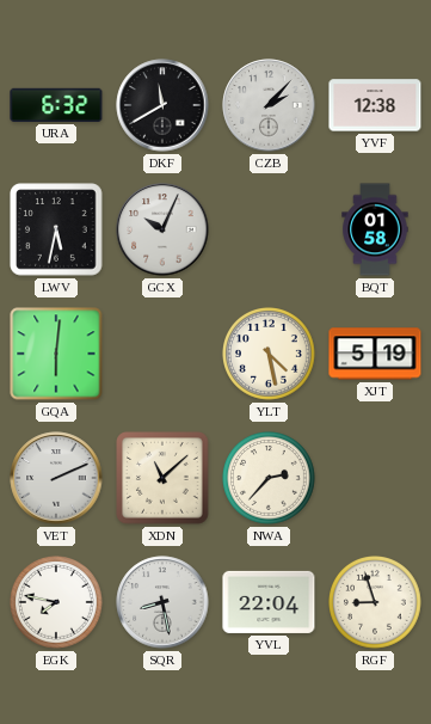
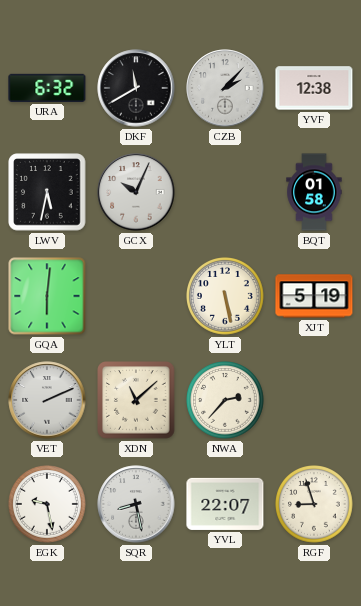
YLT: 4:28 -> 5:28
EGK: 7:47 -> 9:28
YVL: 22:04 -> 22:07
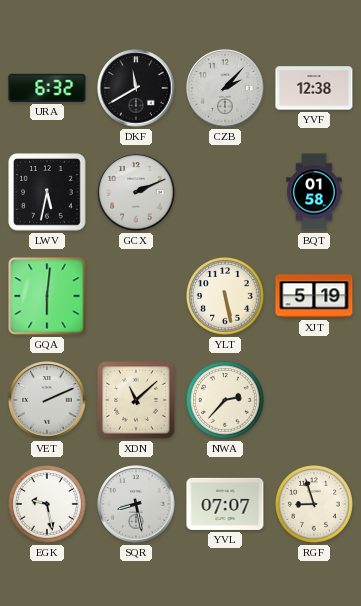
GCX: 10:04 -> 2:11
YVL: 22:07 -> 07:07
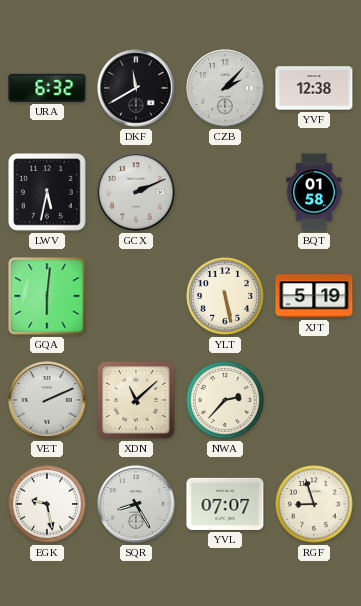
SQR: 8:28 -> 8:25
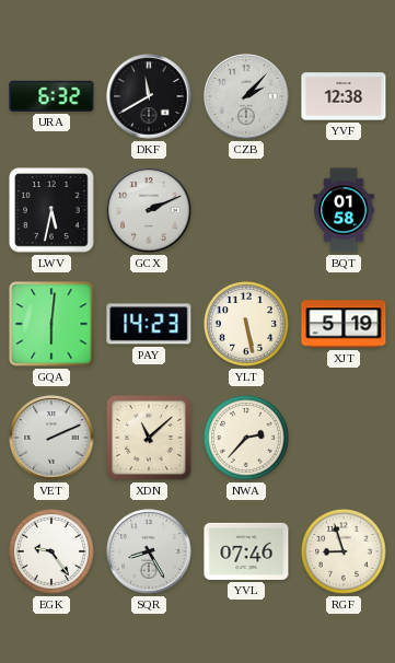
PAY: none -> 14:23
EGK: 9:28 -> 9:24
YVL: 07:07 -> 07:46
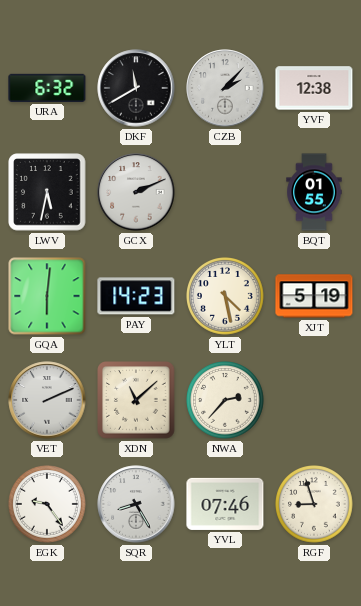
BQT: 01:58 -> 01:55
YLT: 5:28 -> 4:28
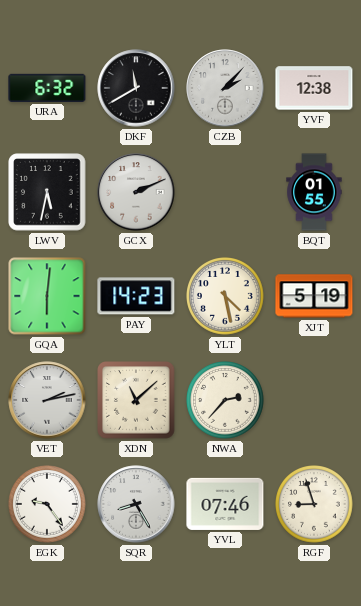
VET: 2:11 -> 2:13
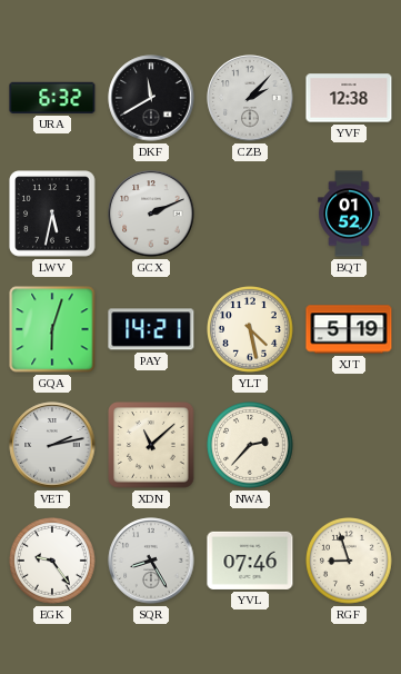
BQT: 01:55 -> 01:52
GQA: 6:01 -> 6:03
PAY: 14:23 -> 14:21
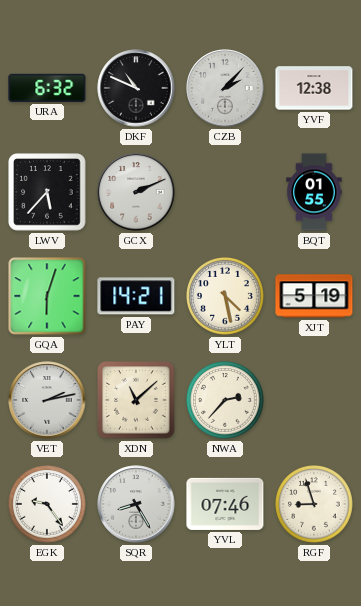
DKF: 11:40 -> 10:49
LWV: 5:32 -> 5:37
BQT: 01:52 -> 01:55
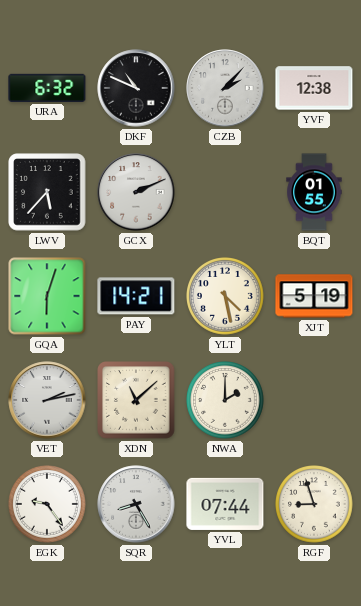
NWA: 2:37 -> 2:00
YVL: 07:46 -> 07:44
